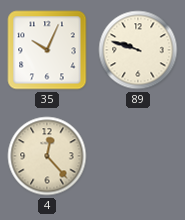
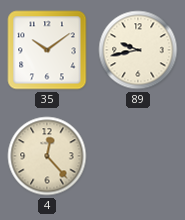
35: 10:04 -> 10:09
89: 9:48 -> 9:43
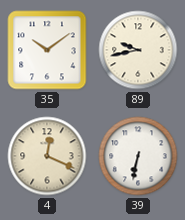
4: 12:23 -> 12:19
39: none -> 6:32
